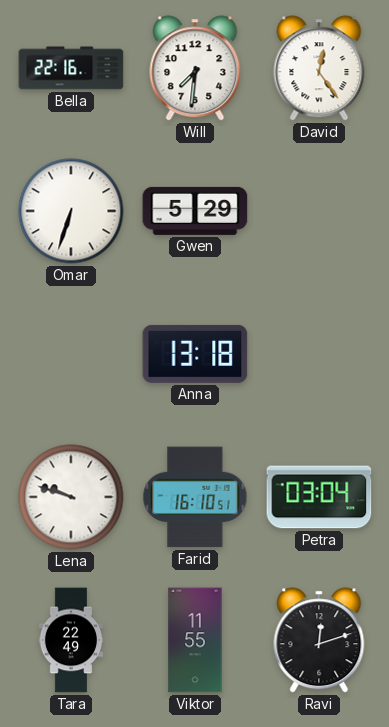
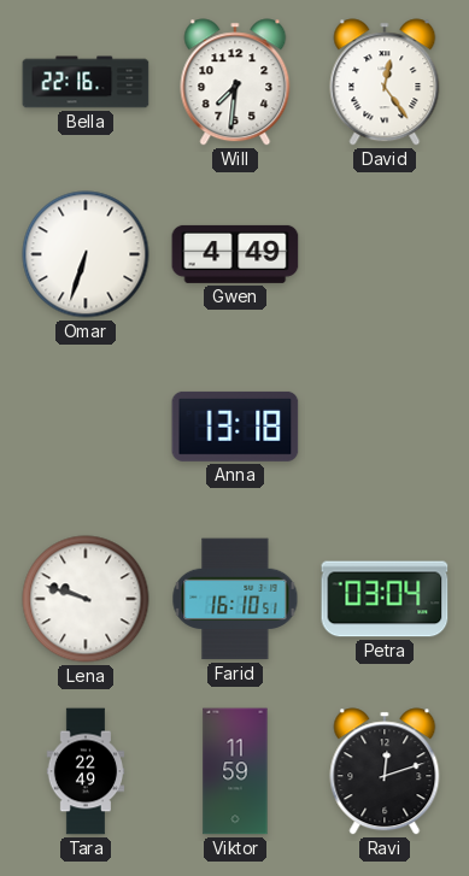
Gwen: 5:29 -> 4:49
Viktor: 11:55 -> 11:59
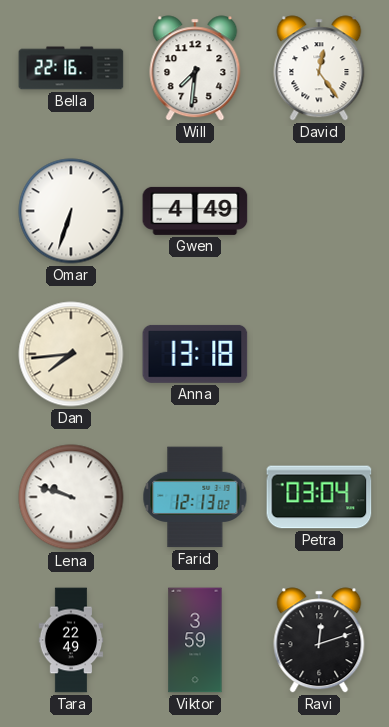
Dan: none -> 7:44
Farid: 16:10 -> 12:13
Viktor: 11:59 -> 3:59
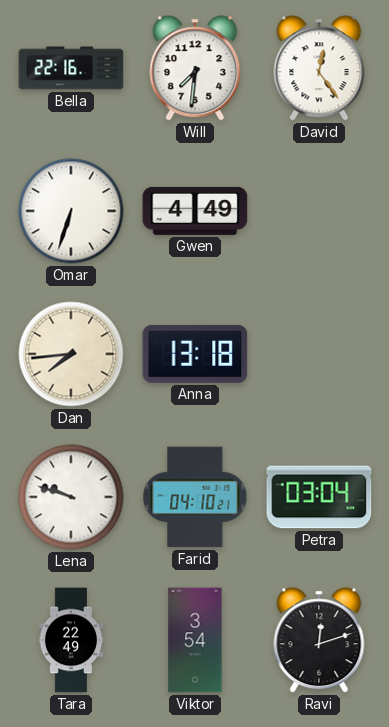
Farid: 12:13 -> 04:10
Viktor: 3:59 -> 3:54
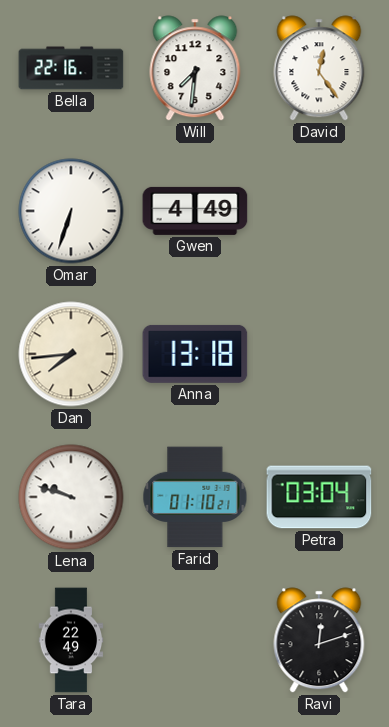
Farid: 04:10 -> 01:10
Viktor: 3:54 -> none
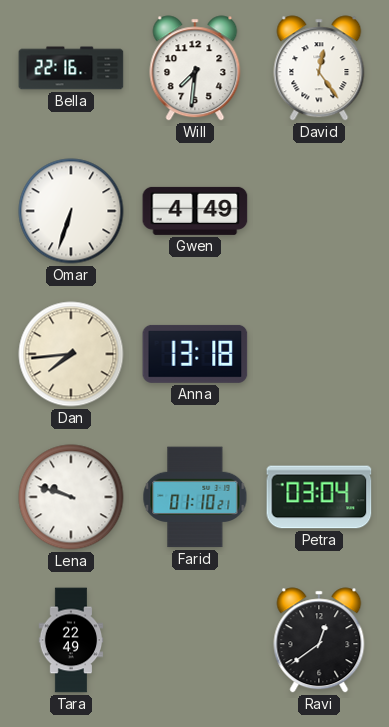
Ravi: 12:12 -> 12:39
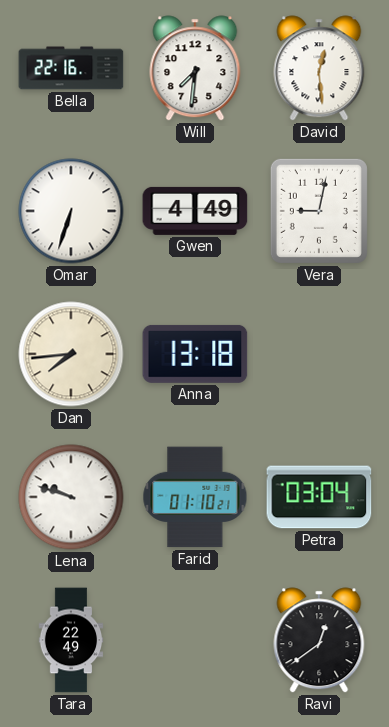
David: 12:24 -> 12:29
Vera: none -> 9:02
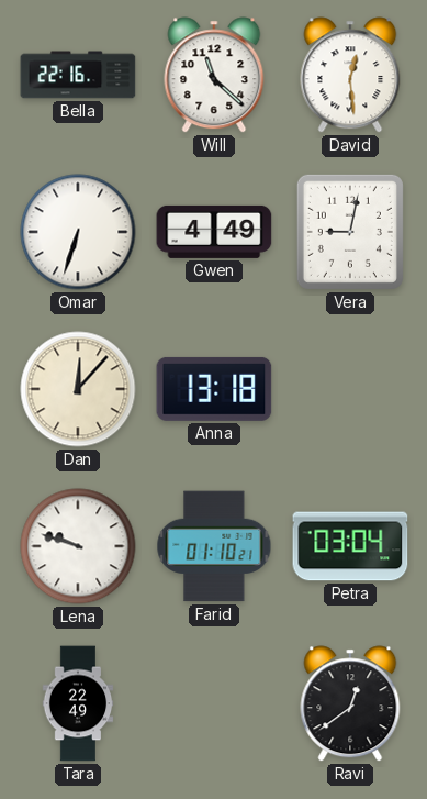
Will: 7:31 -> 11:22
Dan: 7:44 -> 12:07
